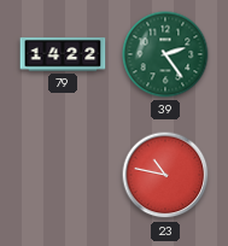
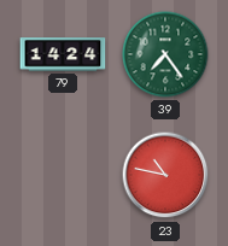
79: 14:22 -> 14:24
39: 2:24 -> 7:24
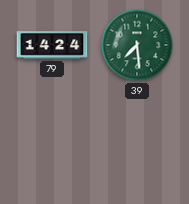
39: 7:24 -> 7:29
23: 10:47 -> none
